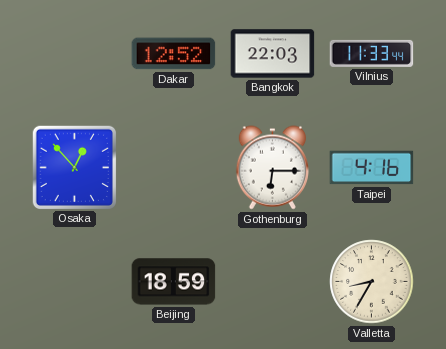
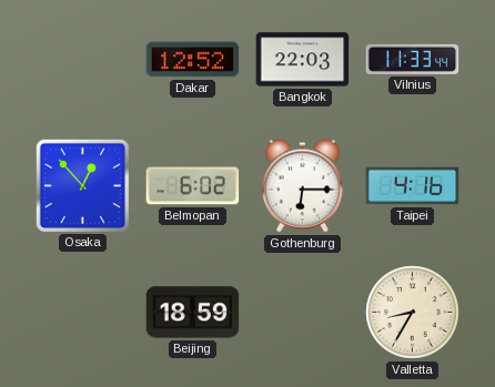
Belmopan: none -> 6:02
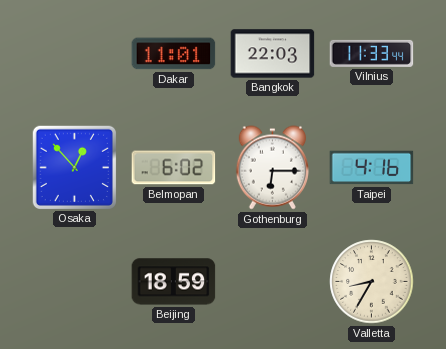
Dakar: 12:52 -> 11:01
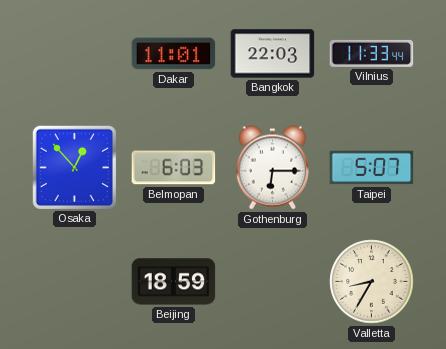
Belmopan: 6:02 -> 6:03
Taipei: 4:16 -> 5:07
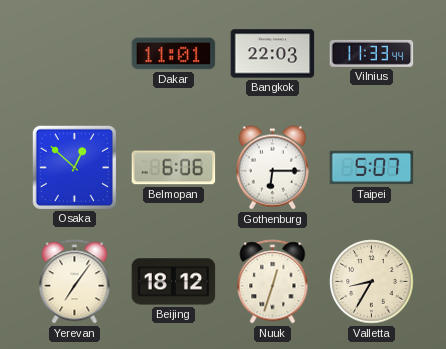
Osaka: 12:53 -> 12:52
Belmopan: 6:03 -> 6:06
Yerevan: none -> 7:06
Beijing: 18:59 -> 18:12
Nuuk: none -> 12:33
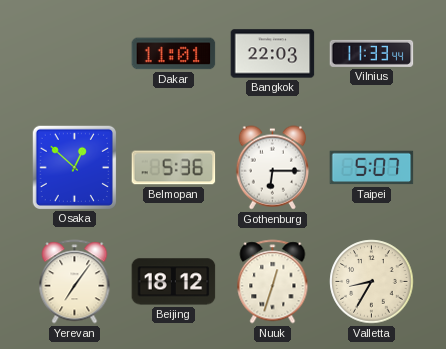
Belmopan: 6:06 -> 5:36
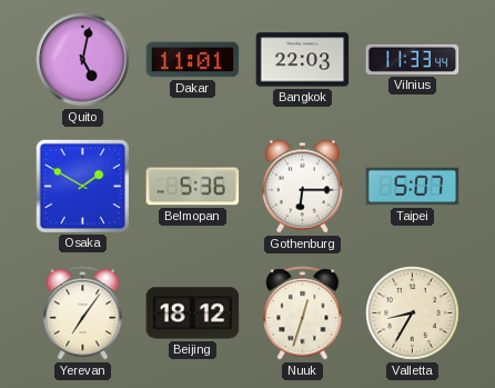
Quito: none -> 5:02
Osaka: 12:52 -> 1:50
